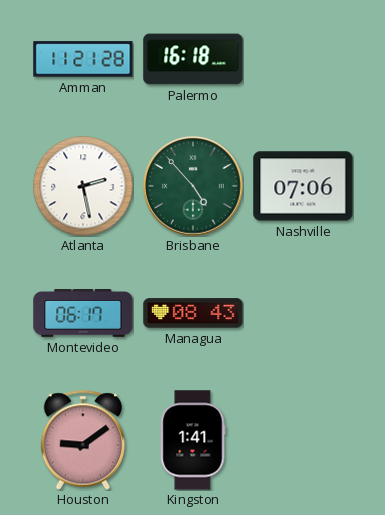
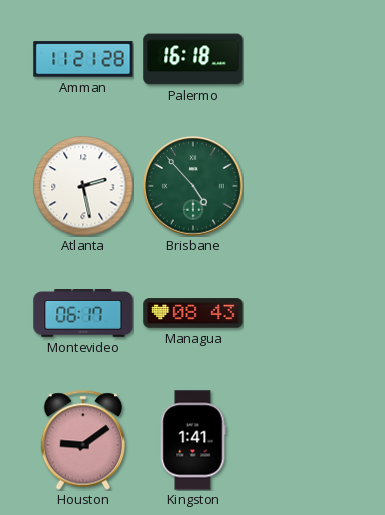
Nashville: 07:06 -> none
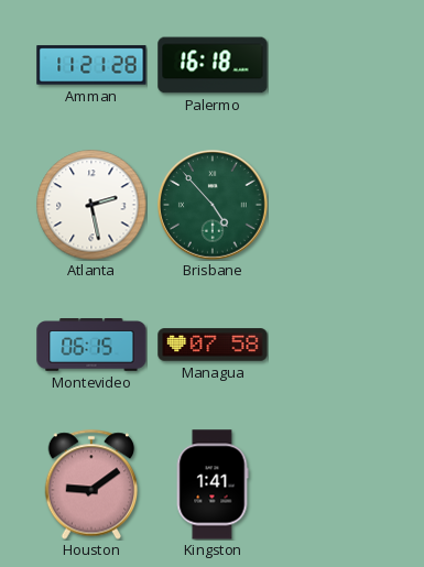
Montevideo: 06:17 -> 06:15
Managua: 08:43 -> 07:58
